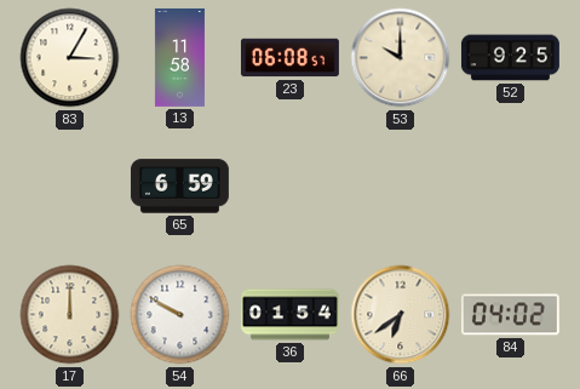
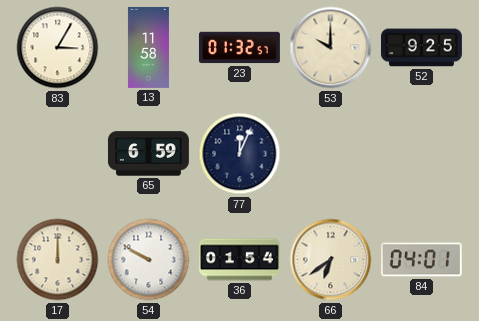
23: 06:08 -> 01:32
77: none -> 12:04
84: 04:02 -> 04:01
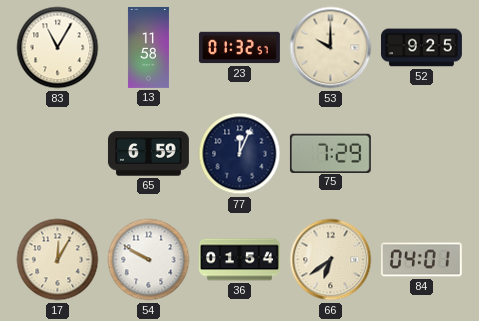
83: 3:05 -> 11:05
75: none -> 7:29
17: 12:00 -> 12:05
